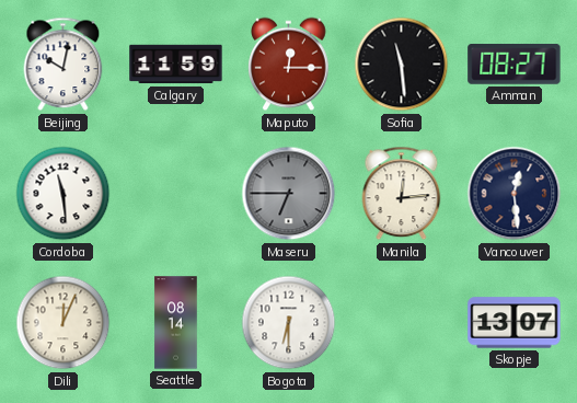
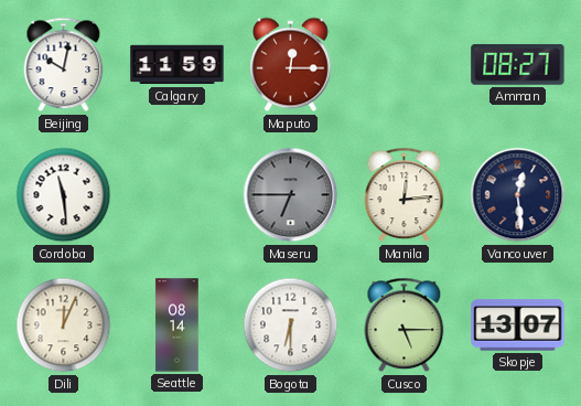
Sofia: 11:29 -> none
Cusco: none -> 5:15
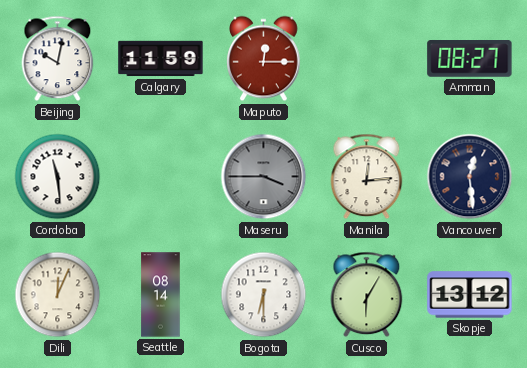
Maseru: 6:45 -> 3:45
Cusco: 5:15 -> 6:05
Skopje: 13:07 -> 13:12
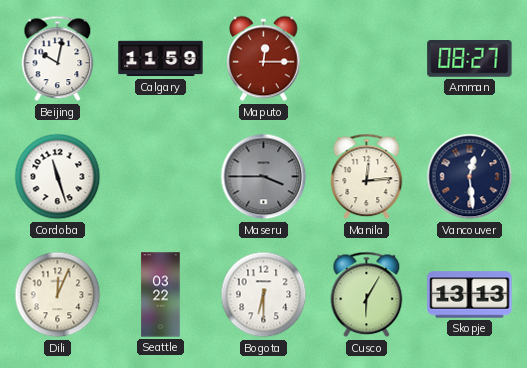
Cordoba: 11:29 -> 11:27
Seattle: 08:14 -> 03:22
Skopje: 13:12 -> 13:13
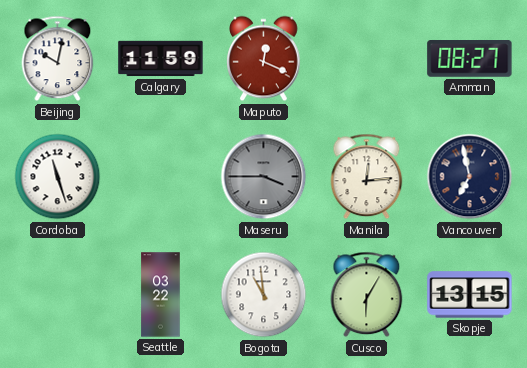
Maputo: 12:15 -> 12:19
Vancouver: 12:29 -> 6:58
Dili: 12:04 -> none
Bogota: 6:30 -> 10:59
Skopje: 13:13 -> 13:15
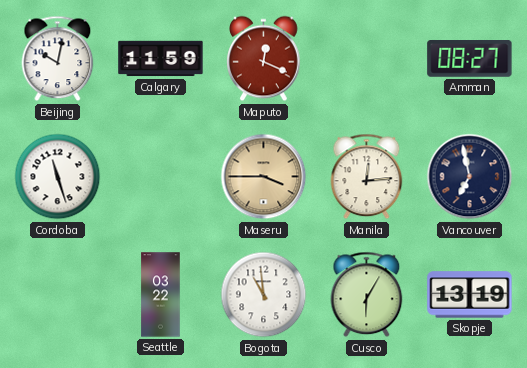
Maseru dial: grey -> champagne
Skopje: 13:15 -> 13:19
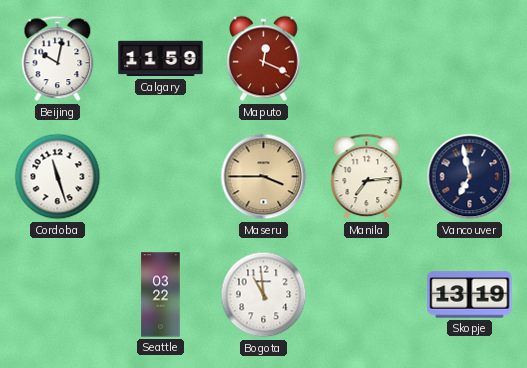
Amman: 08:27 -> none
Manila: 12:14 -> 7:14
Cusco: 6:05 -> none
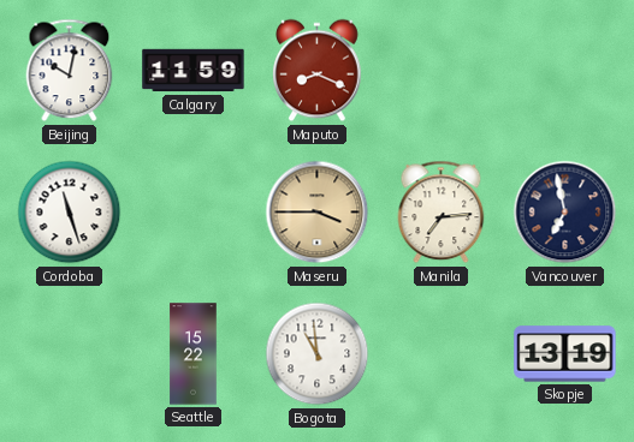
Maputo: 12:19 -> 8:19
Seattle: 03:22 -> 15:22
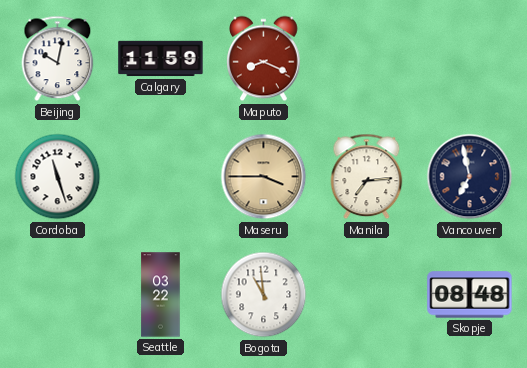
Seattle: 15:22 -> 03:22
Skopje: 13:19 -> 08:48
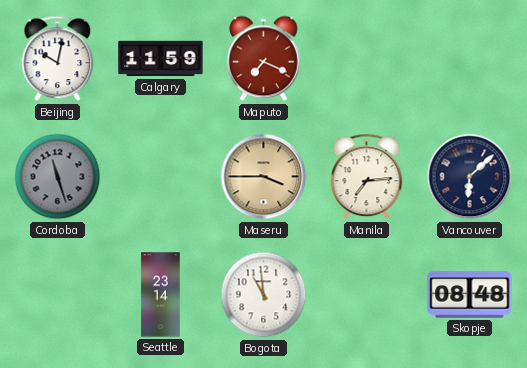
Maputo: 8:19 -> 7:19
Cordoba dial: white -> grey
Vancouver: 6:58 -> 6:08
Seattle: 03:22 -> 23:14
